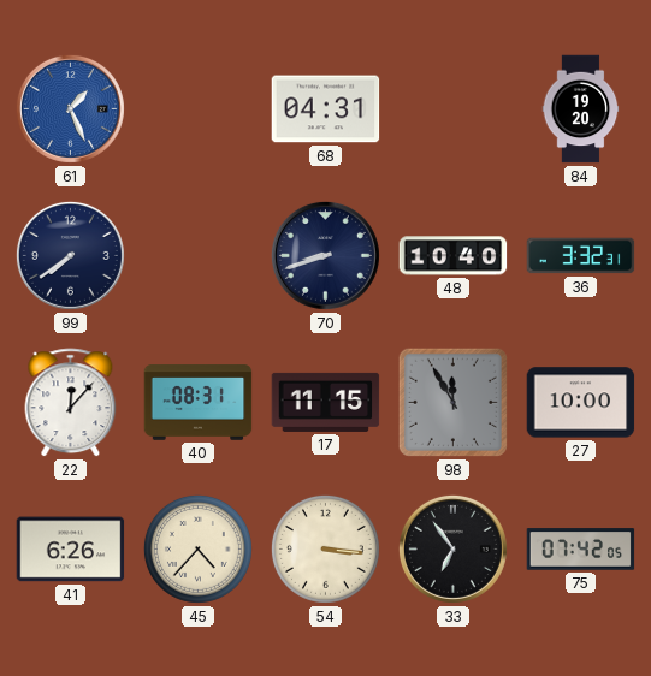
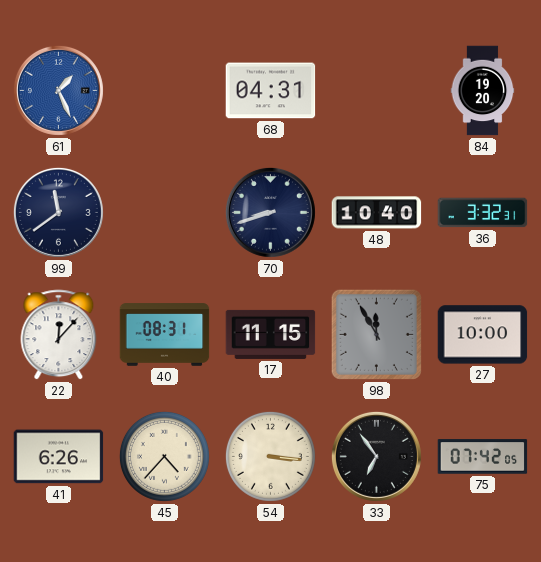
99: 7:39 -> 11:39
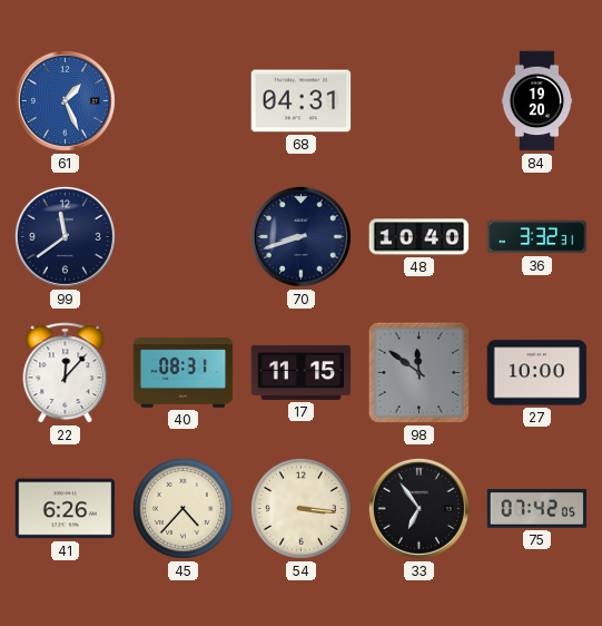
98: 11:55 -> 11:51
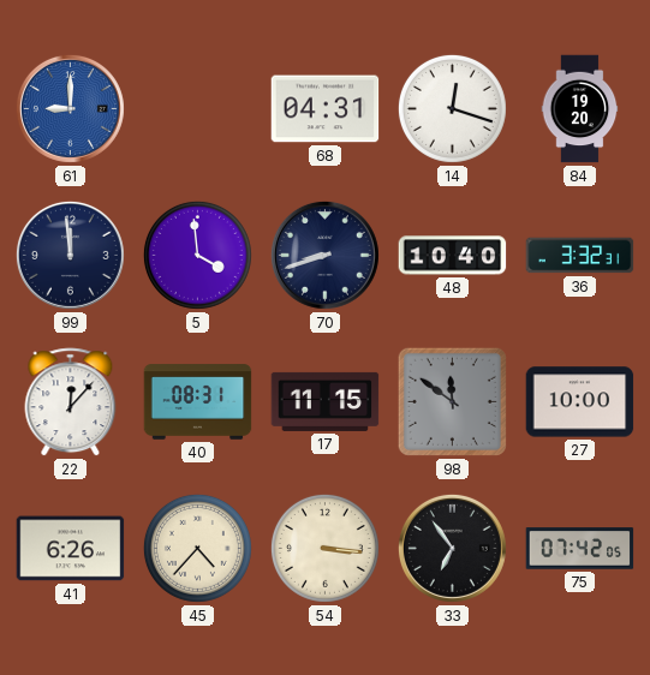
61: 1:26 -> 9:00
14: none -> 12:18
99: 11:39 -> 11:59
5: none -> 3:59
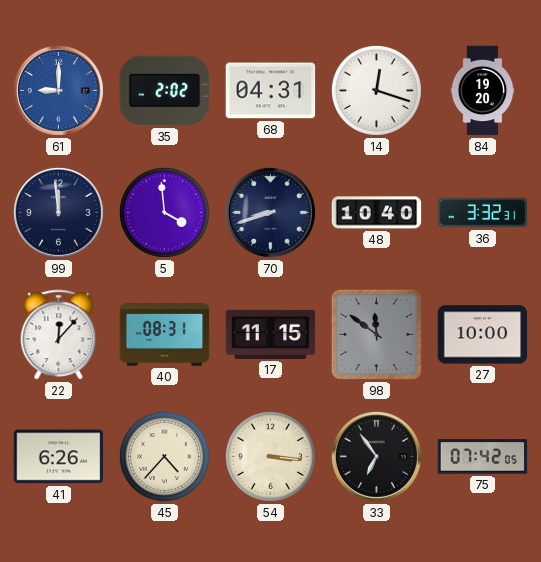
35: none -> 2:02
